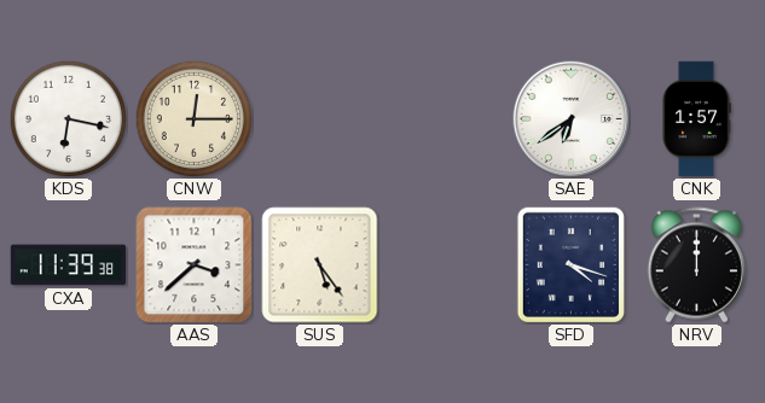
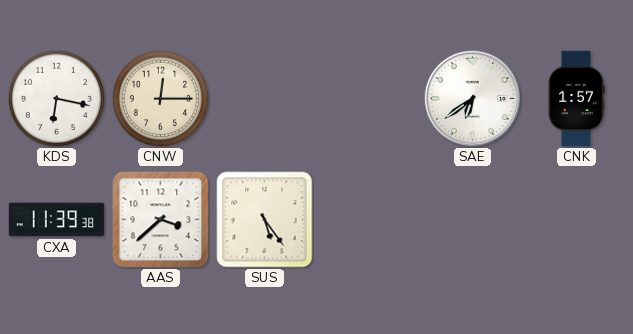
SFD: 4:18 -> none
NRV: 12:00 -> none
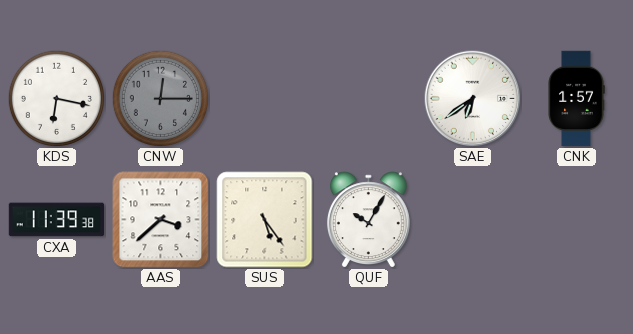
CNW dial: cream -> grey
QUF: none -> 10:05
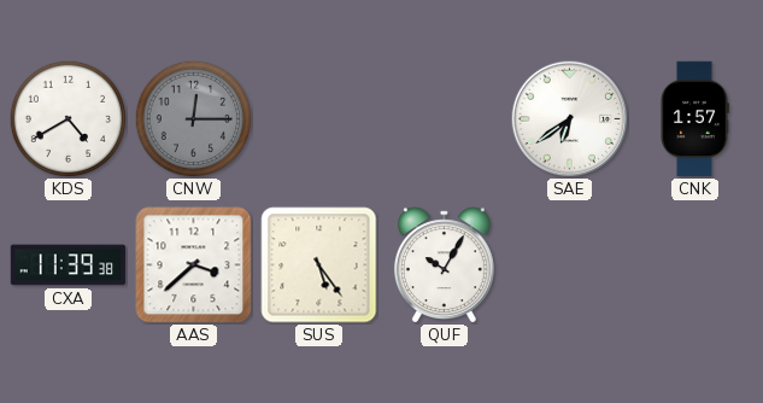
KDS: 6:17 -> 4:40
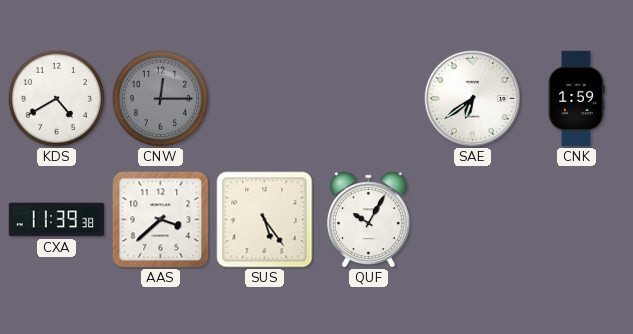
CNK: 1:57 -> 1:59
